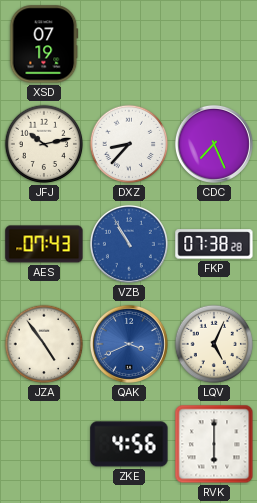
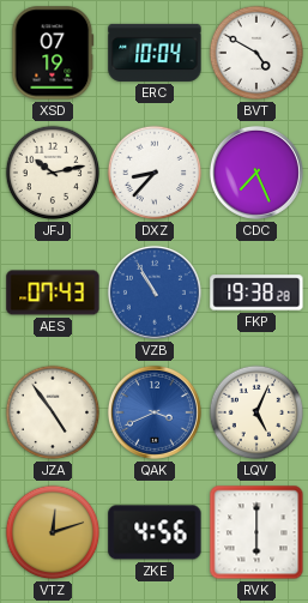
ERC: none -> 10:04
BVT: none -> 4:50
FKP: 07:38 -> 19:38
VTZ: none -> 12:12
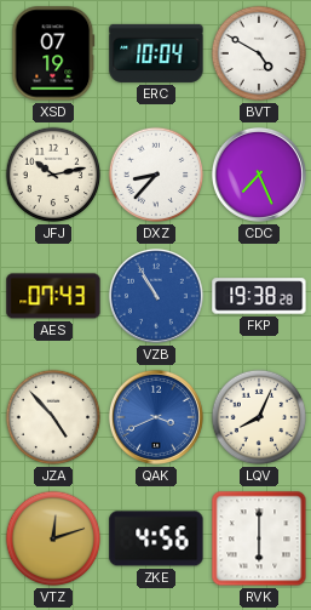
JZA: 4:54 -> 4:53
LQV: 5:04 -> 8:04
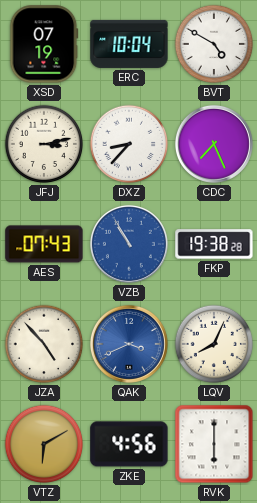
JFJ: 10:13 -> 3:13
VTZ: 12:12 -> 6:10
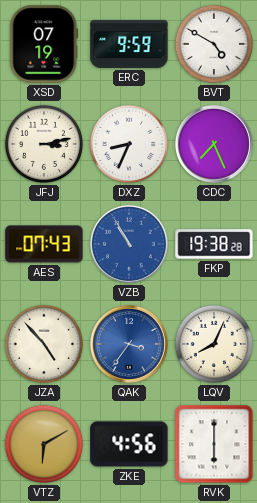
ERC: 10:04 -> 9:59
DXZ: 8:37 -> 8:34
QAK: 3:41 -> 3:36
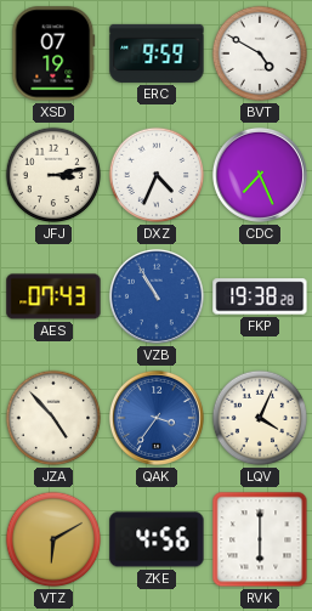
DXZ: 8:34 -> 4:34
LQV: 8:04 -> 4:04
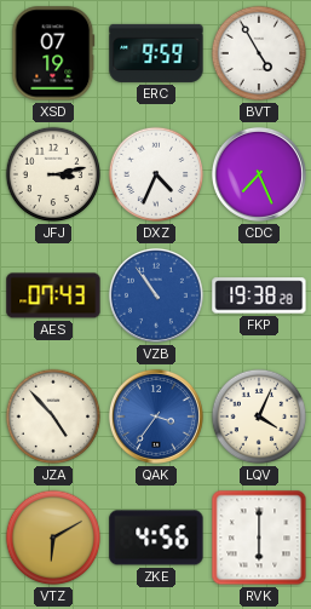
BVT: 4:50 -> 4:55
VZB: 10:55 -> 10:54
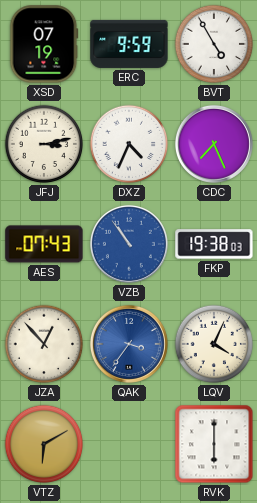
FKP: 19:38:28 -> 19:38:03
JZA: 4:53 -> 12:53
ZKE: 4:56 -> none
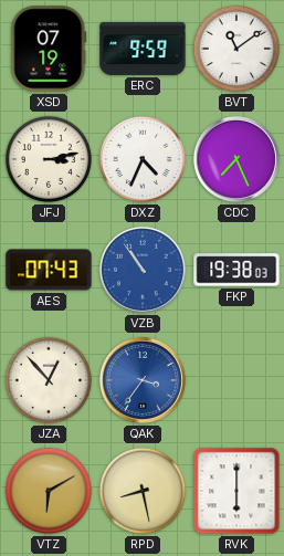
BVT: 4:55 -> 11:09
LQV: 4:04 -> none
RPD: none -> 8:28
